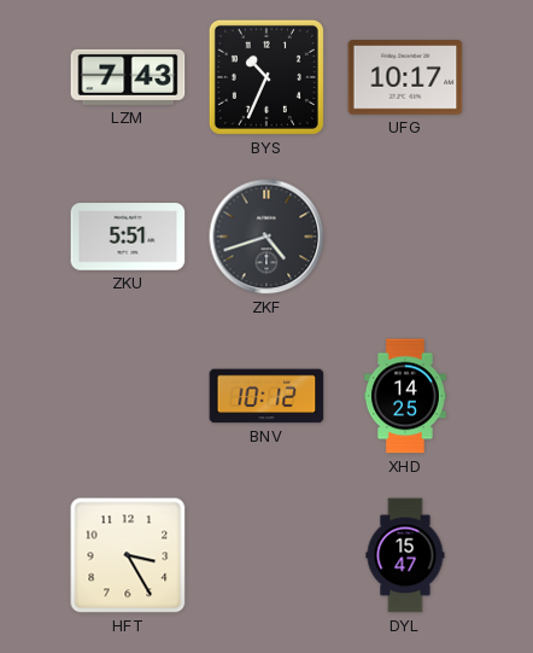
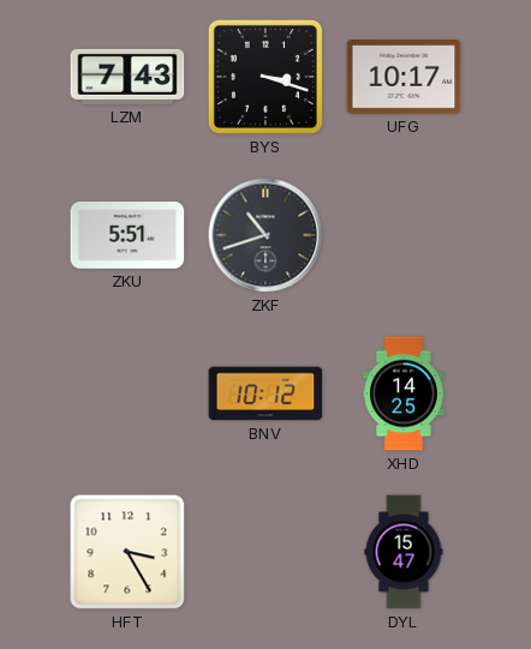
BYS: 10:34 -> 3:18
ZKF: 4:42 -> 10:42
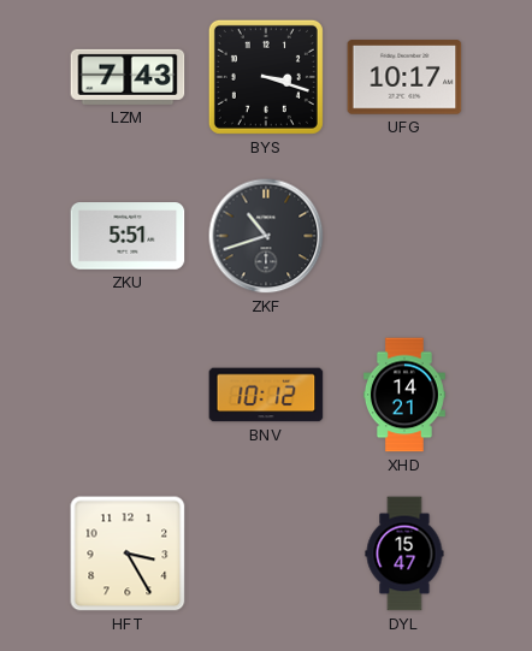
XHD: 14:25 -> 14:21
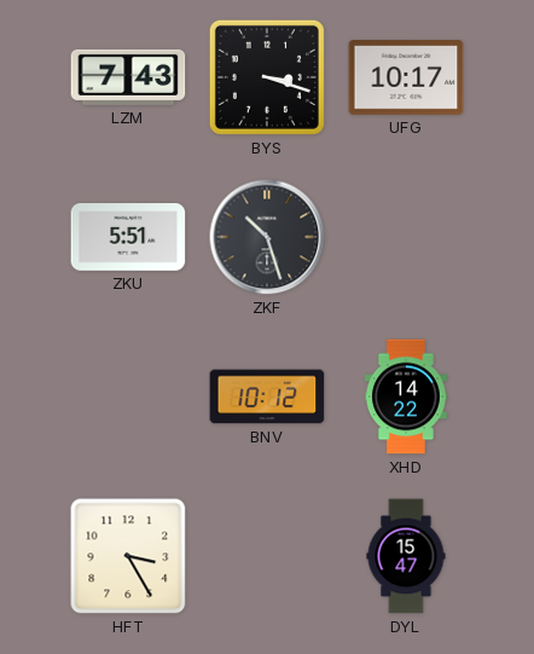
ZKF: 10:42 -> 10:27
XHD: 14:21 -> 14:22
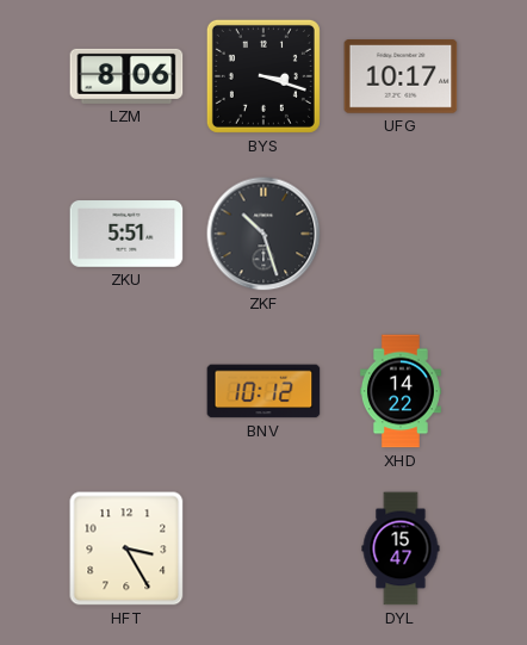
LZM: 7:43 -> 8:06
